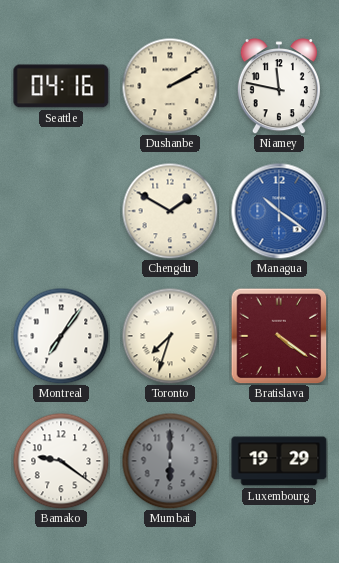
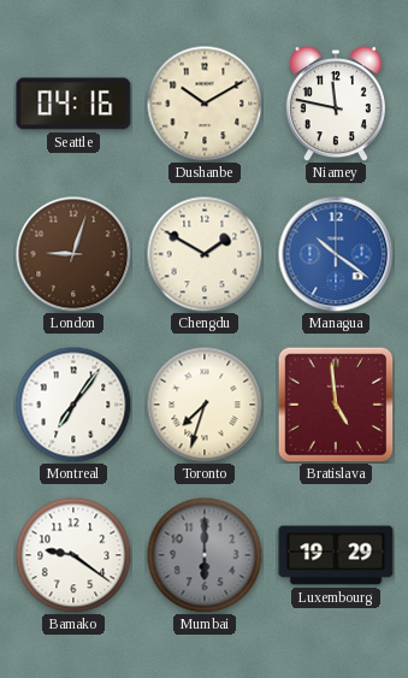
Dushanbe: 2:10 -> 10:10
London: none -> 9:03
Bratislava: 4:21 -> 4:59
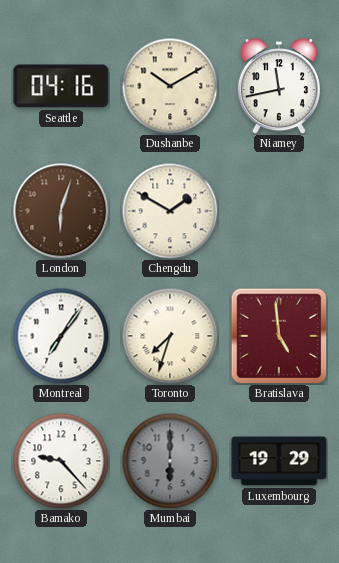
Niamey: 11:47 -> 11:43
London: 9:03 -> 6:03
Managua: 10:21 -> none
Bamako: 9:21 -> 9:23
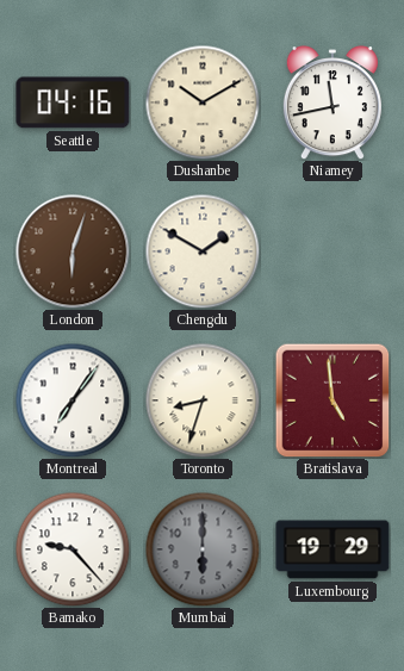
Toronto: 7:33 -> 8:33
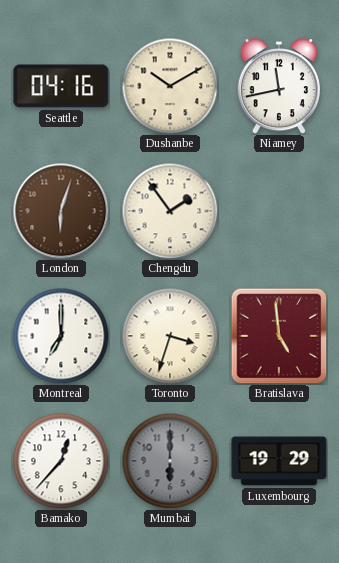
Chengdu: 1:50 -> 1:54
Montreal: 7:06 -> 7:00
Toronto: 8:33 -> 3:33
Bamako: 9:23 -> 12:37
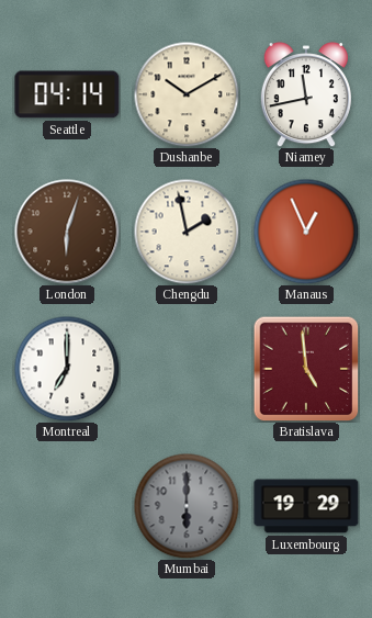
Seattle: 04:16 -> 04:14
Chengdu: 1:54 -> 1:58
Manaus: none -> 12:56
Toronto: 3:33 -> none
Bamako: 12:37 -> none
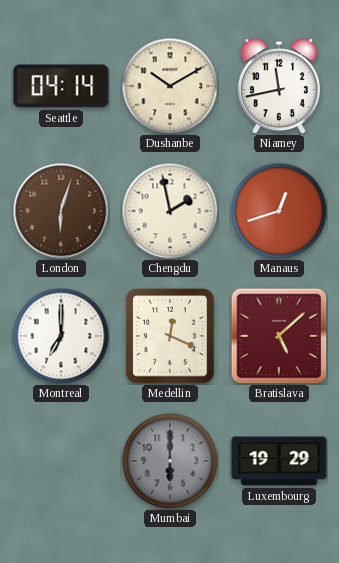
Manaus: 12:56 -> 12:42
Medellin: none -> 12:19
Bratislava: 4:59 -> 5:08
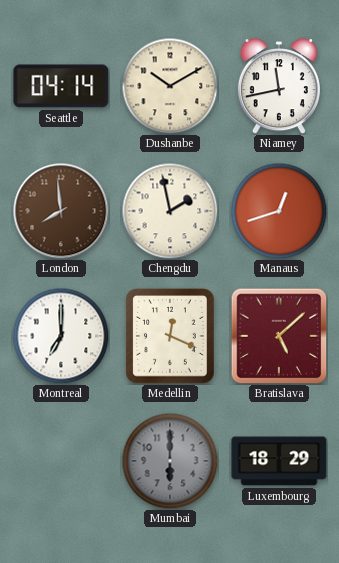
London: 6:03 -> 7:59
Luxembourg: 19:29 -> 18:29
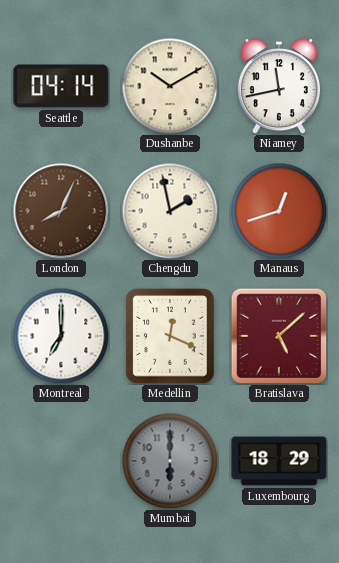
London: 7:59 -> 8:04
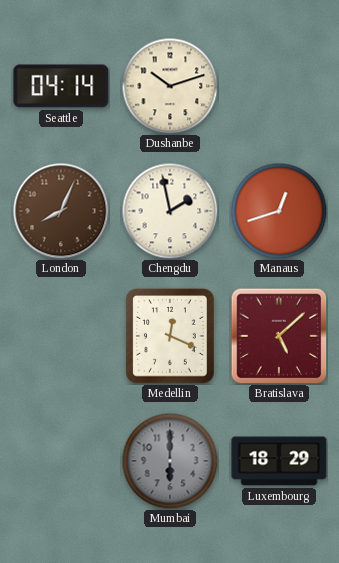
Dushanbe: 10:10 -> 10:12
Niamey: 11:43 -> none
Montreal: 7:00 -> none
